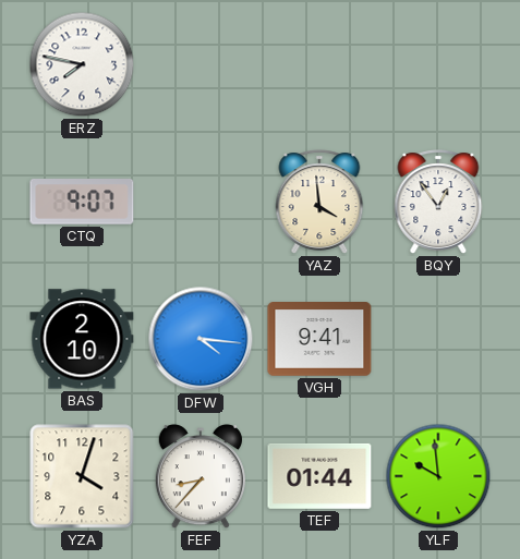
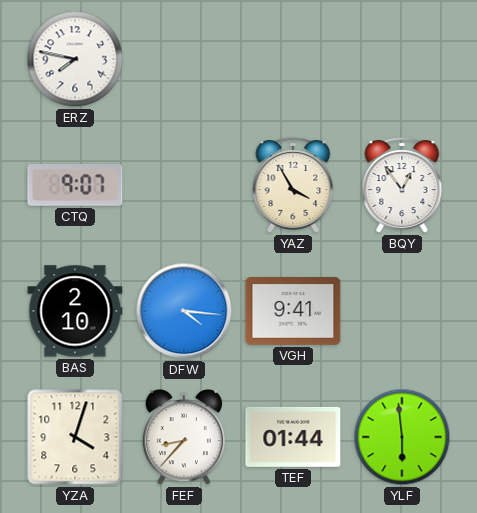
YAZ: 3:59 -> 3:55
YLF: 9:59 -> 5:59
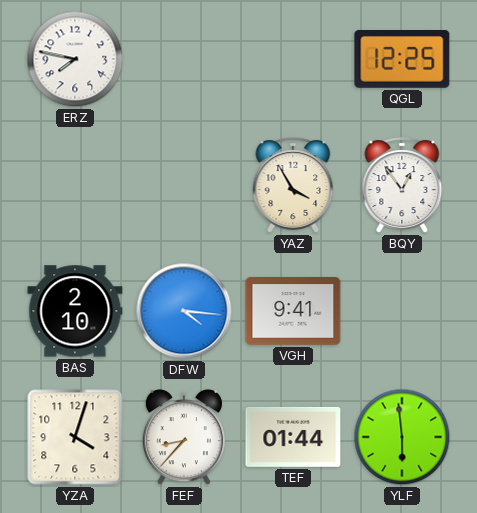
QGL: none -> 12:25
CTQ: 9:07 -> none
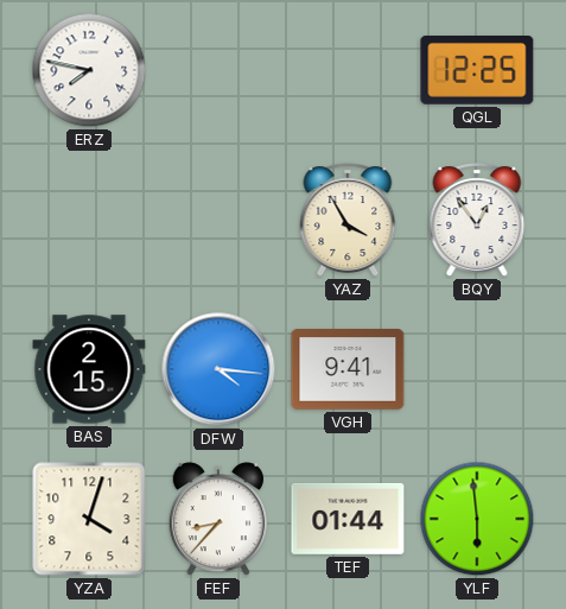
BAS: 2:10 -> 2:15
